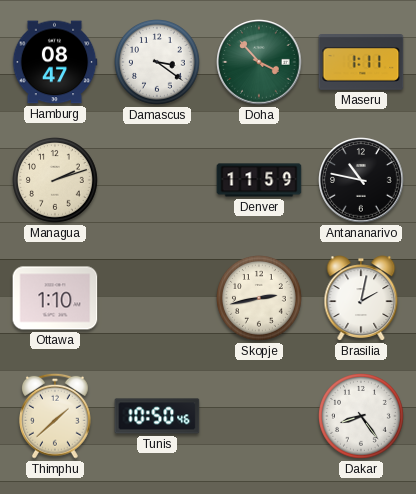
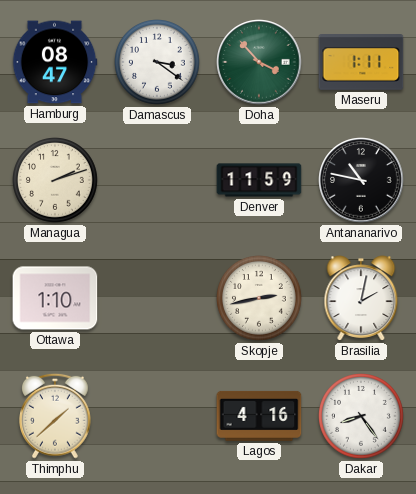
Tunis: 10:50 -> none
Lagos: none -> 4:16
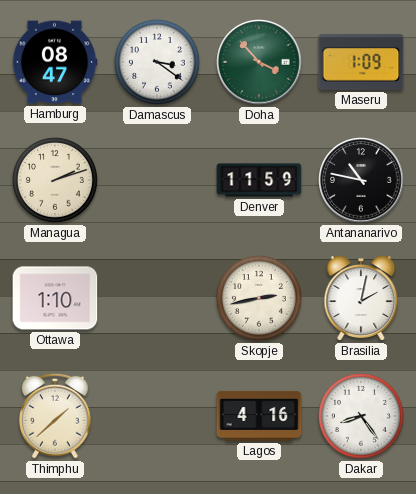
Maseru: 1:11 -> 1:09
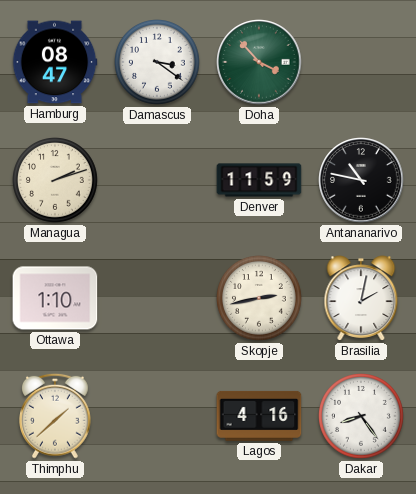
Maseru: 1:09 -> none
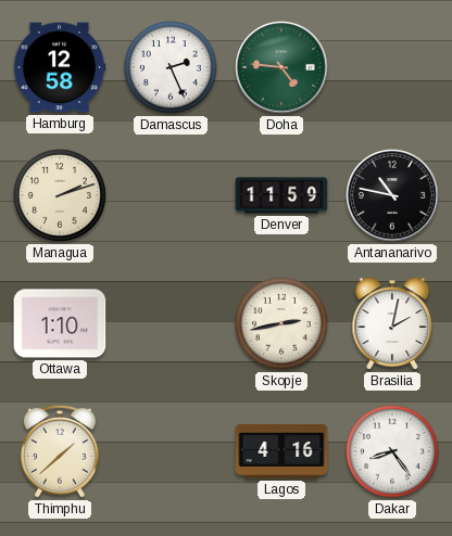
Hamburg: 08:47 -> 12:58
Damascus: 3:21 -> 2:26
Doha: 3:53 -> 4:46
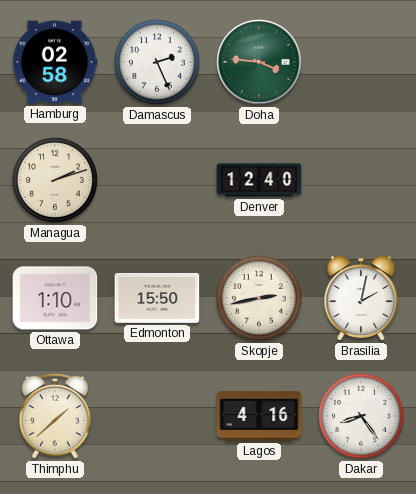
Hamburg: 12:58 -> 02:58
Doha: 4:46 -> 3:46
Denver: 11:59 -> 12:40
Antananarivo: 10:47 -> none
Edmonton: none -> 15:50
